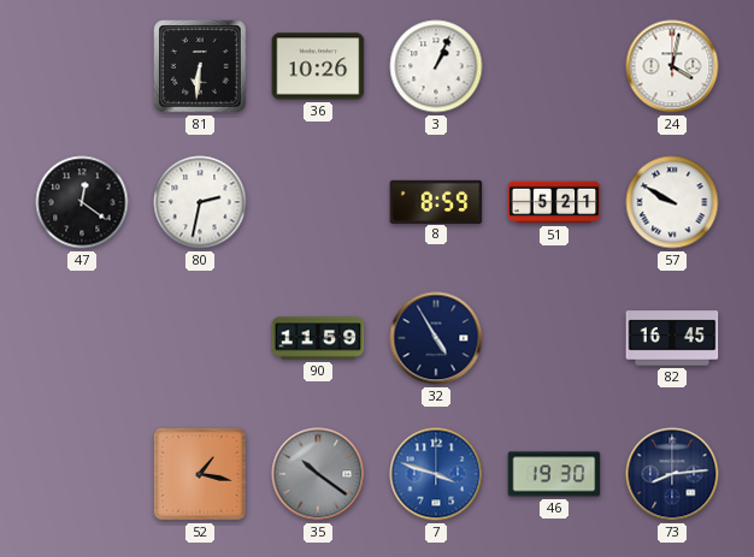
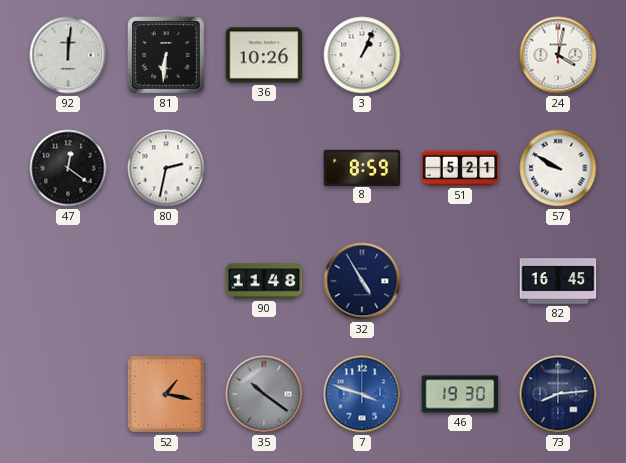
92: none -> 12:01
90: 11:59 -> 11:48
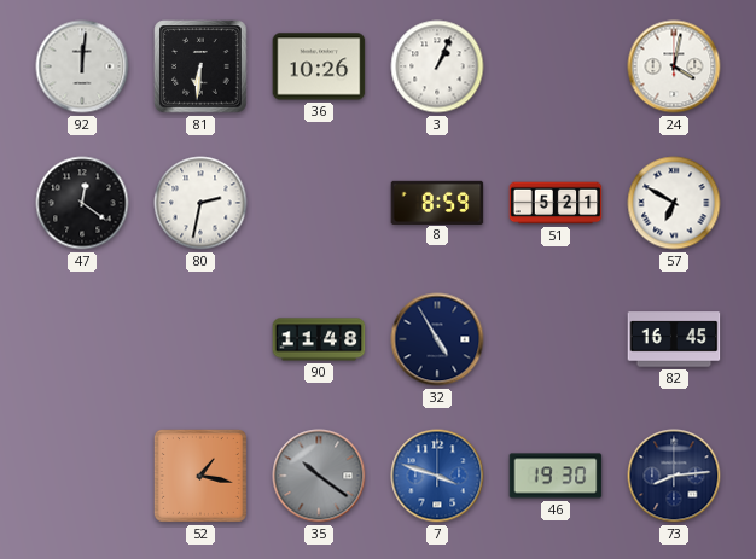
57: 9:50 -> 6:50
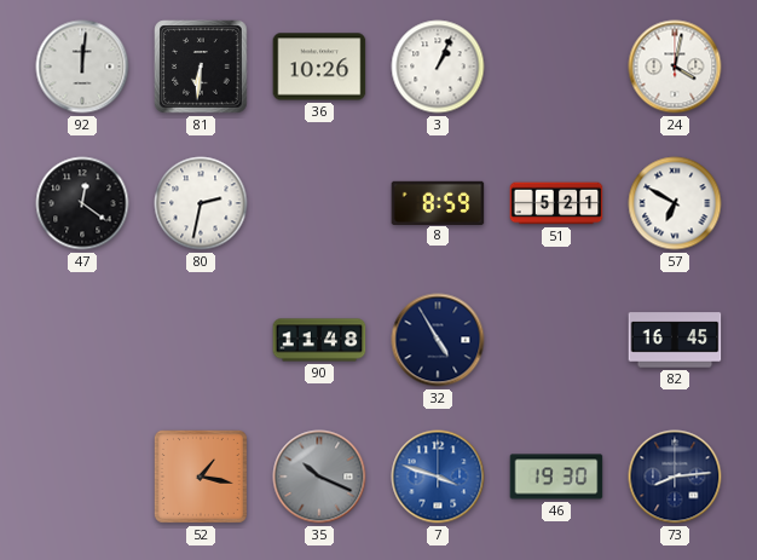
35: 10:21 -> 10:19
